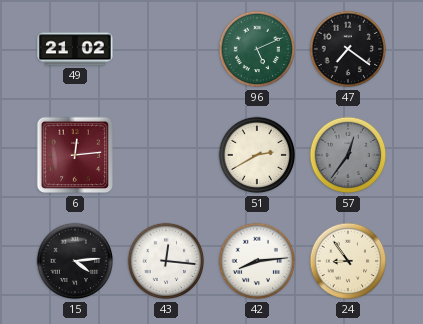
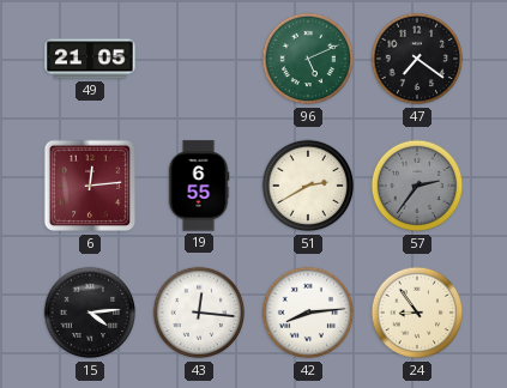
49: 21:02 -> 21:05
19: none -> 6:55
57: 12:36 -> 2:36
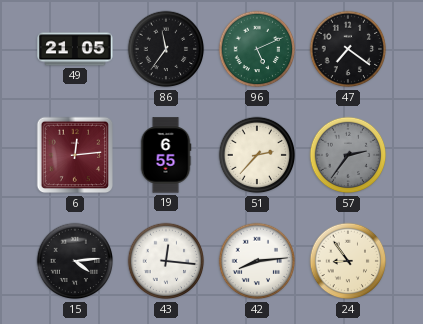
86: none -> 11:36
51: 2:40 -> 2:37
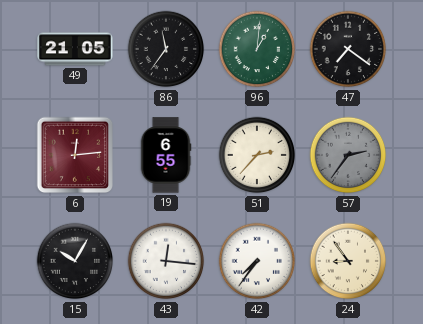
96: 5:11 -> 1:01
15: 4:14 -> 10:05
42: 8:14 -> 7:36
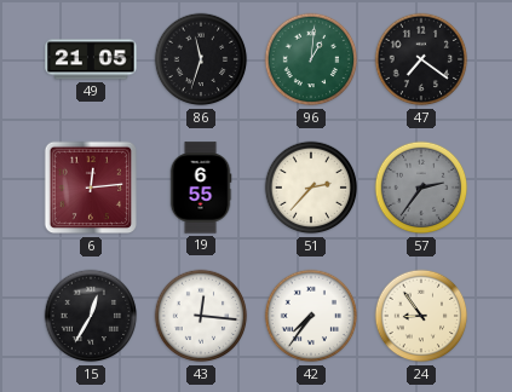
86: 11:36 -> 11:33
15: 10:05 -> 12:35
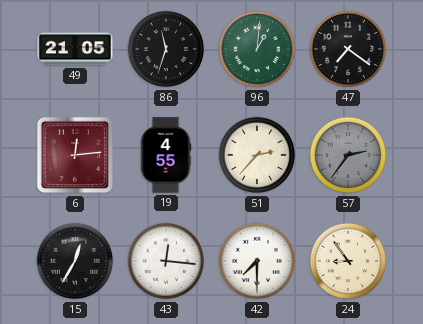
19: 6:55 -> 4:55
42: 7:36 -> 7:30
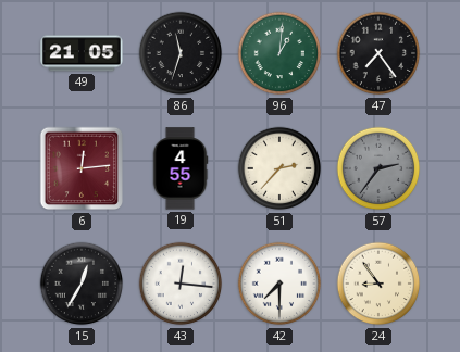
47: 7:21 -> 7:24
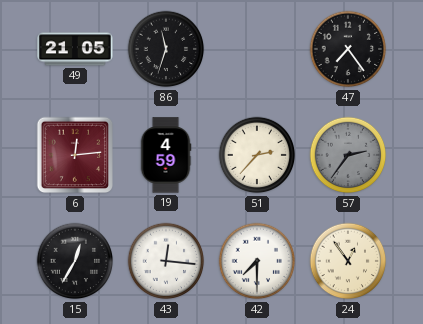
96: 1:01 -> none
19: 4:55 -> 4:59
24: 8:54 -> 12:54
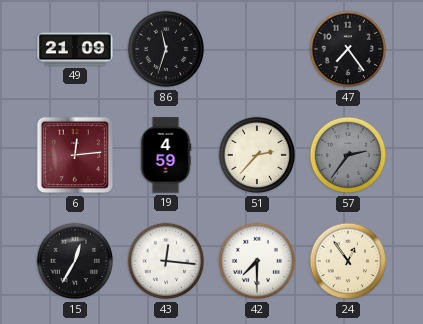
49: 21:05 -> 21:09
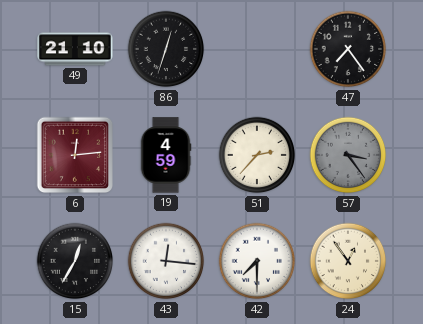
49: 21:09 -> 21:10
86: 11:33 -> 12:33
57: 2:36 -> 3:24
